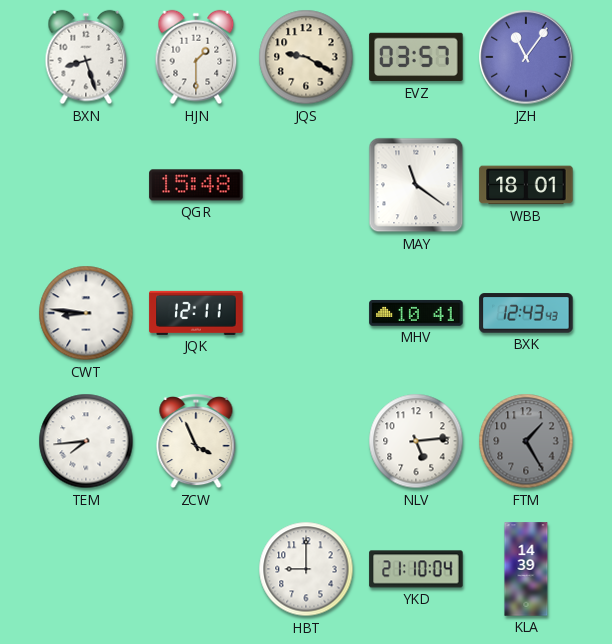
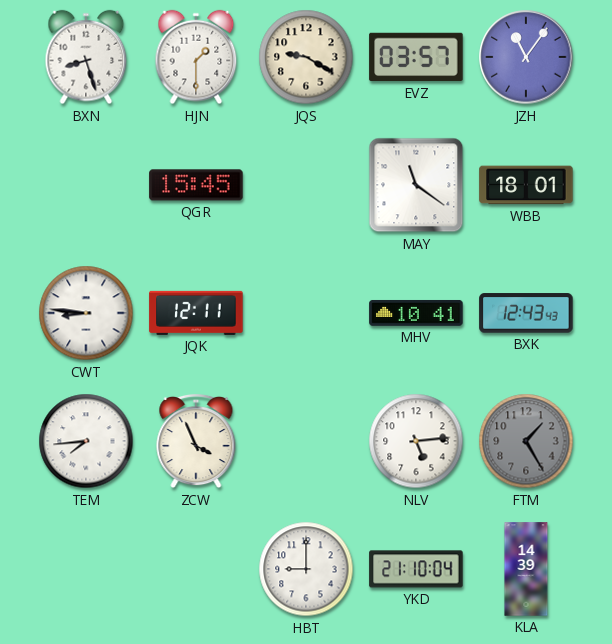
QGR: 15:48 -> 15:45
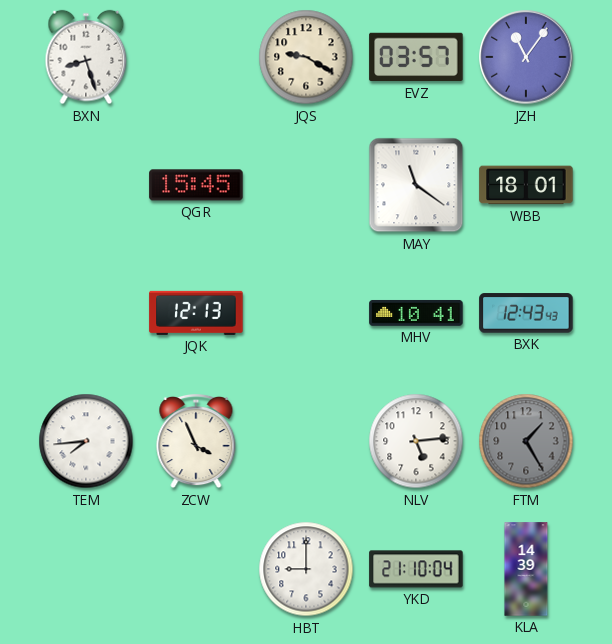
HJN: 1:30 -> none
CWT: 8:46 -> none
JQK: 12:11 -> 12:13
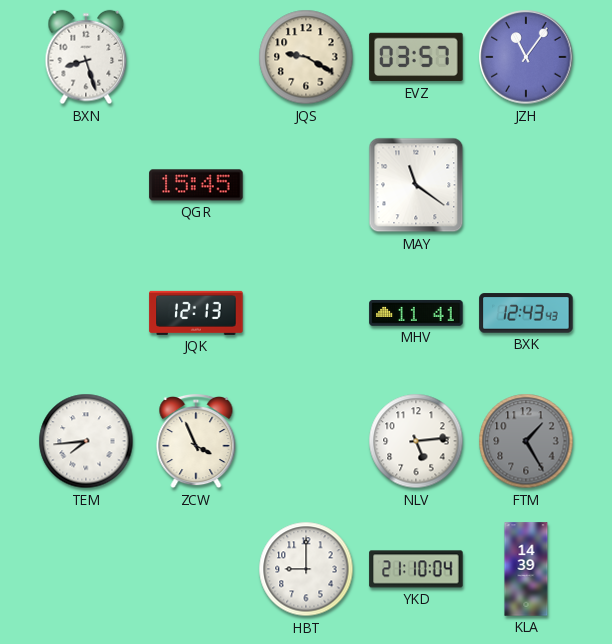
WBB: 18:01 -> none
MHV: 10:41 -> 11:41
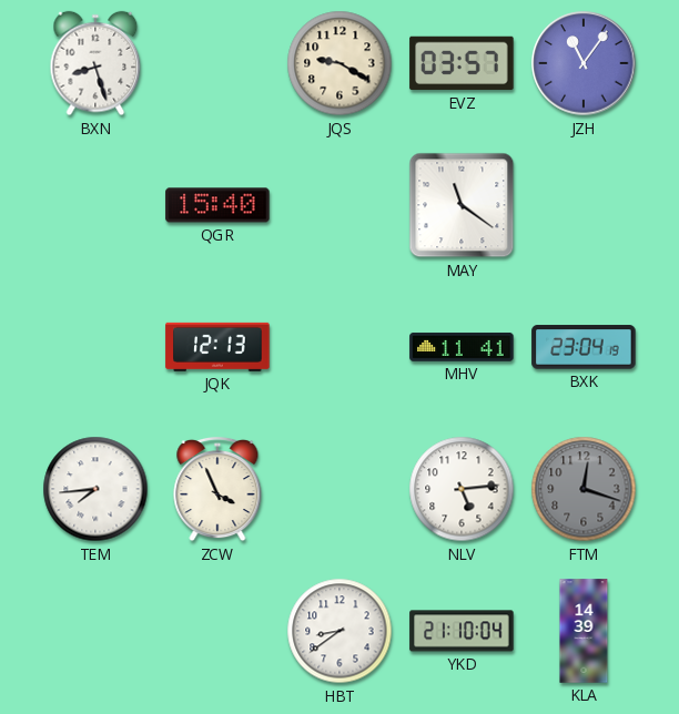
QGR: 15:45 -> 15:40
BXK: 12:43 -> 23:04
FTM: 1:25 -> 12:18
HBT: 9:00 -> 8:39
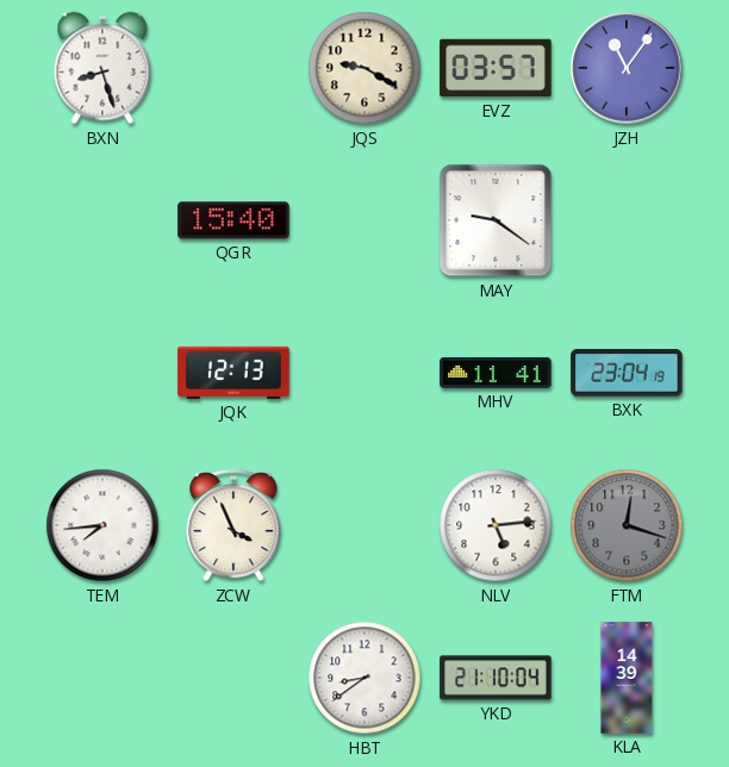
MAY: 11:21 -> 9:21
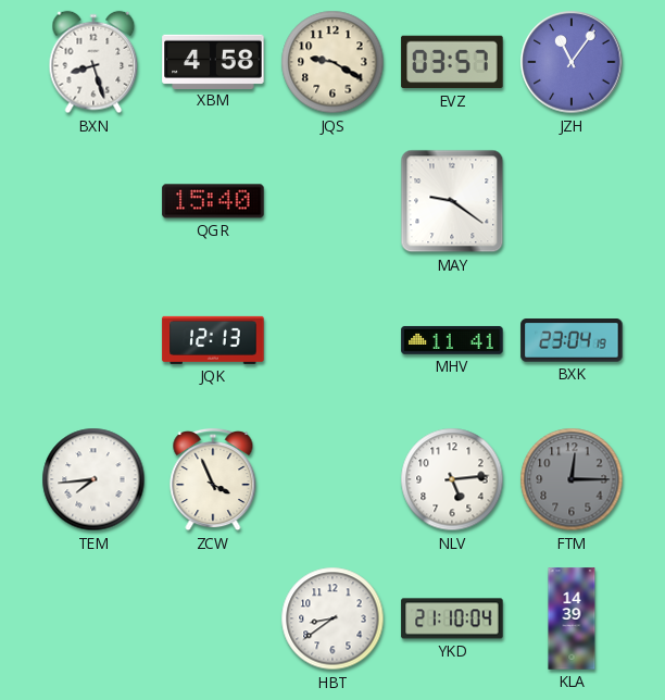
XBM: none -> 4:58
FTM: 12:18 -> 12:15
